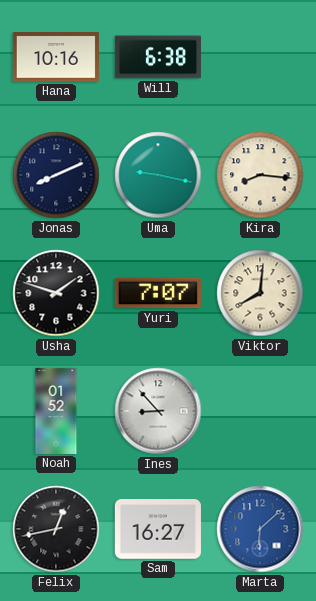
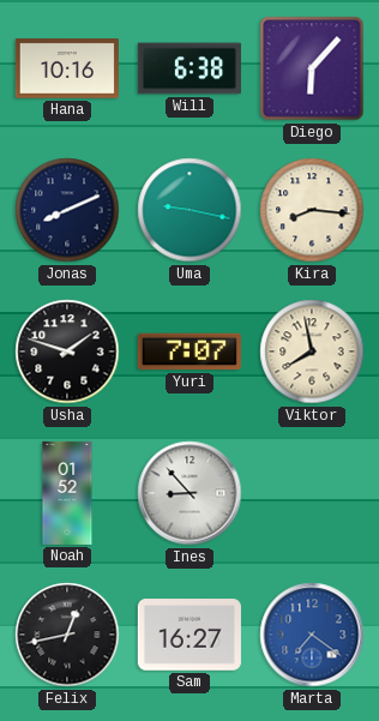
Diego: none -> 6:07
Viktor: 8:01 -> 7:58
Marta: 6:08 -> 7:21
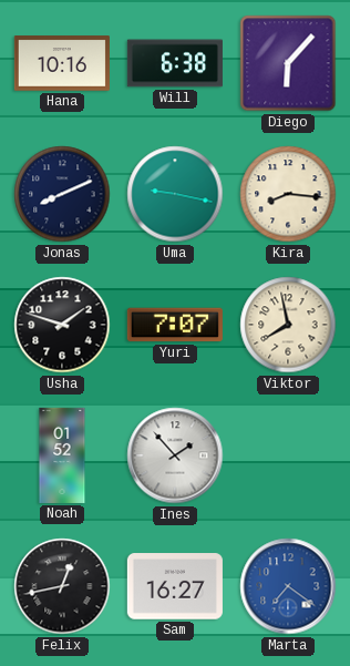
Ines: 8:53 -> 1:53
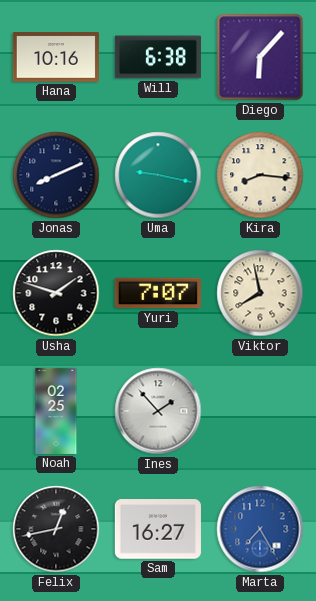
Noah: 01:52 -> 02:25
Marta: 7:21 -> 7:25
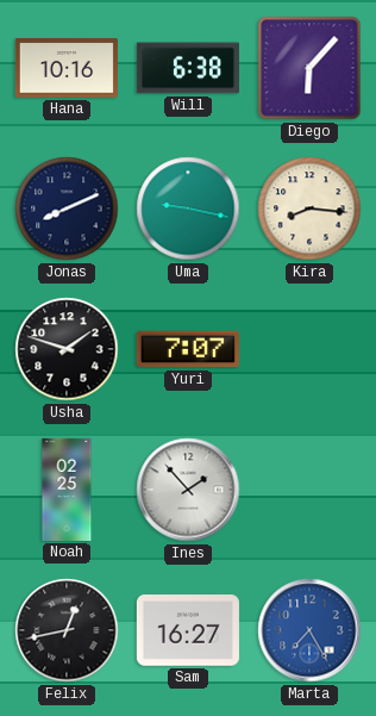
Viktor: 7:58 -> none
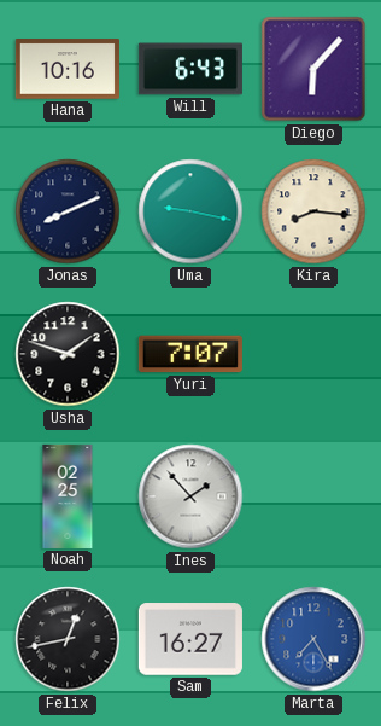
Will: 6:38 -> 6:43
